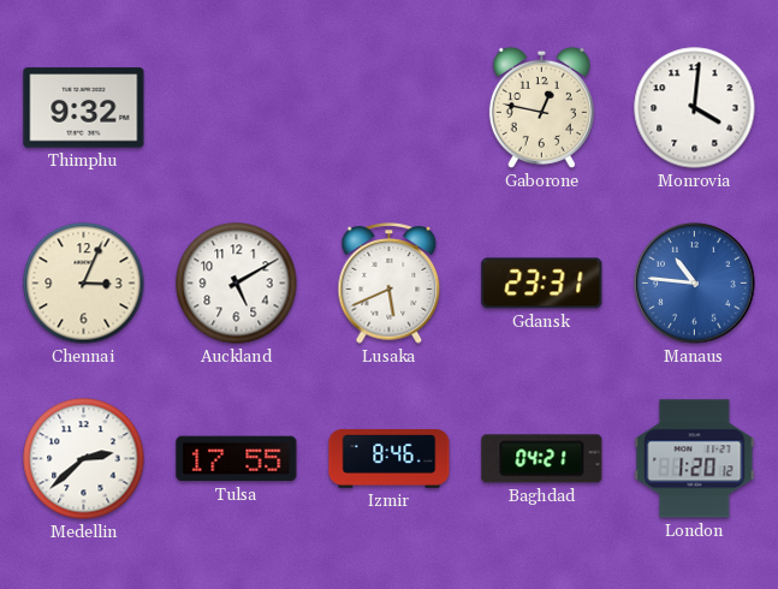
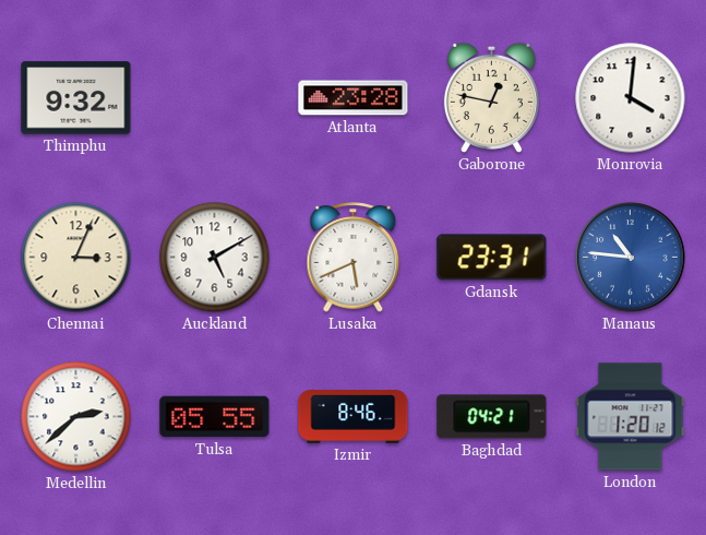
Atlanta: none -> 23:28
Tulsa: 17:55 -> 05:55
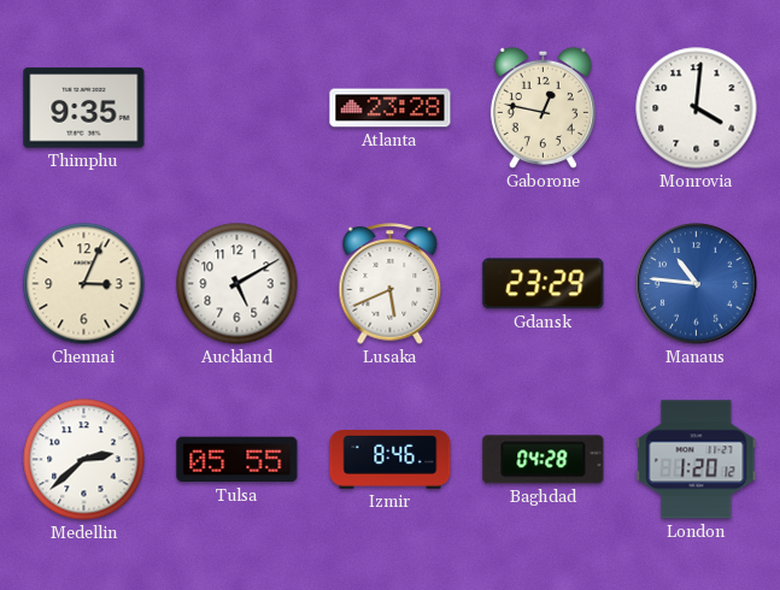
Thimphu: 9:32 -> 9:35
Gdansk: 23:31 -> 23:29
Baghdad: 04:21 -> 04:28
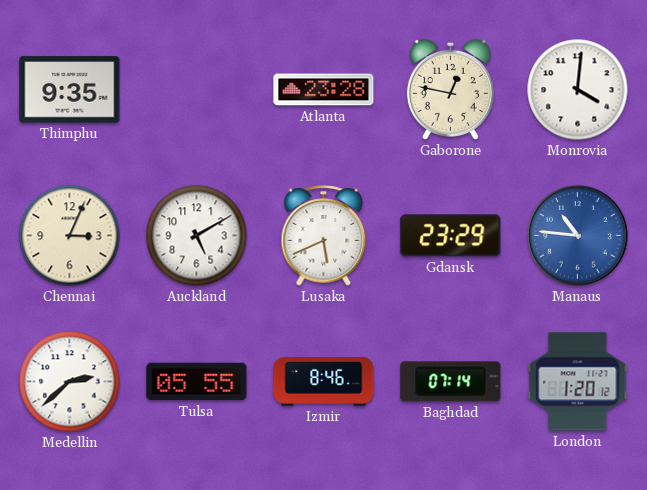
Baghdad: 04:28 -> 07:14
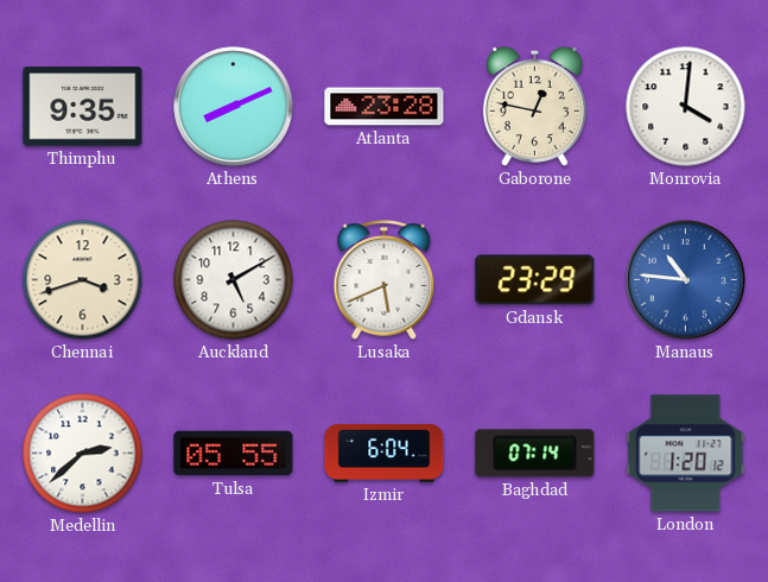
Athens: none -> 8:11
Chennai: 3:04 -> 3:42
Izmir: 8:46 -> 6:04
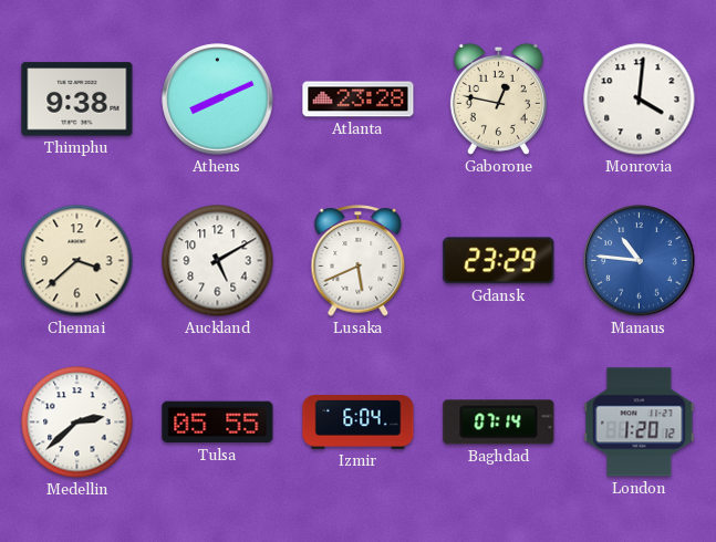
Thimphu: 9:35 -> 9:38
Chennai: 3:42 -> 3:38
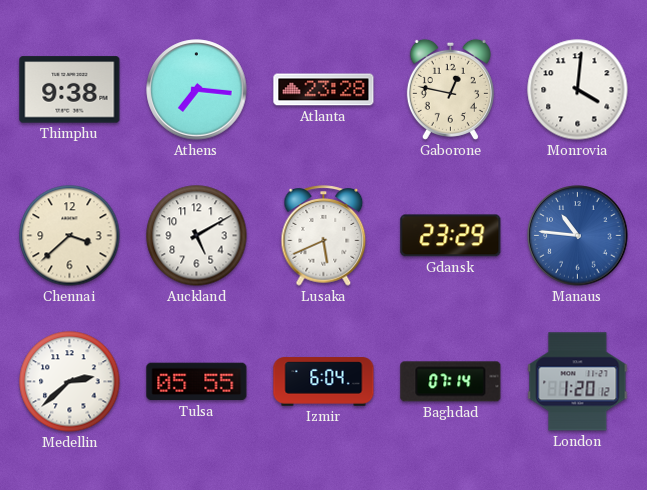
Athens: 8:11 -> 7:16
